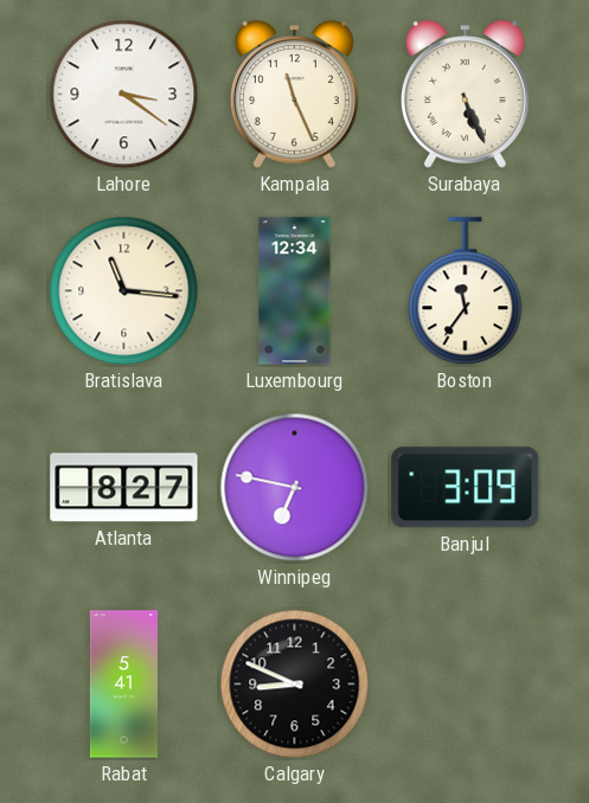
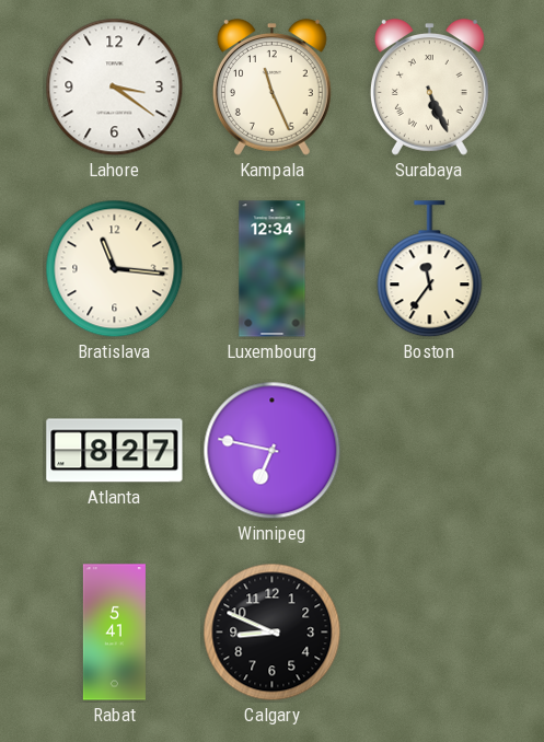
Banjul: 3:09 -> none
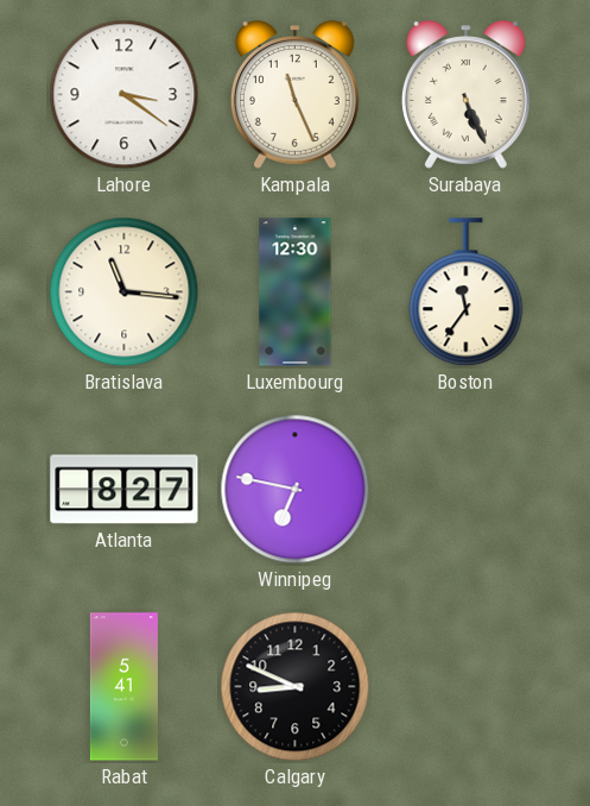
Luxembourg: 12:34 -> 12:30
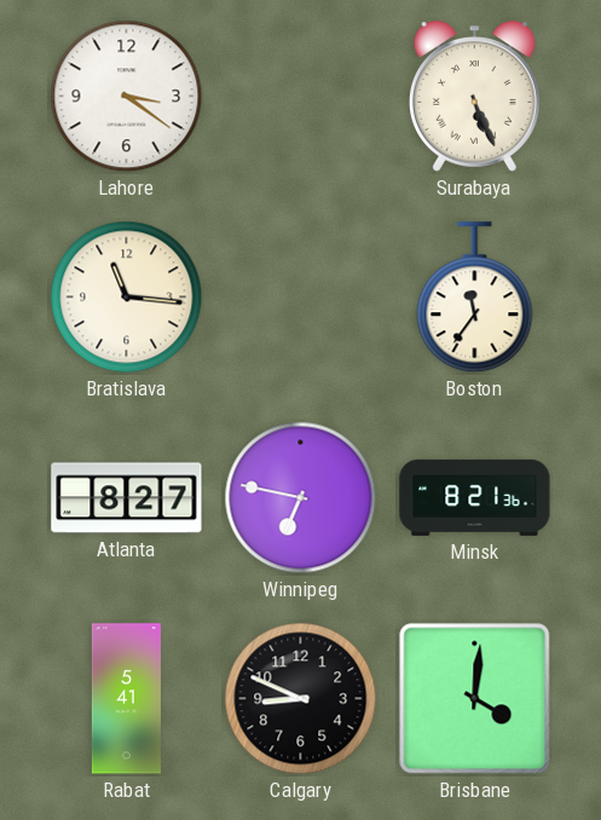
Kampala: 11:26 -> none
Luxembourg: 12:30 -> none
Minsk: none -> 8:21
Brisbane: none -> 4:01
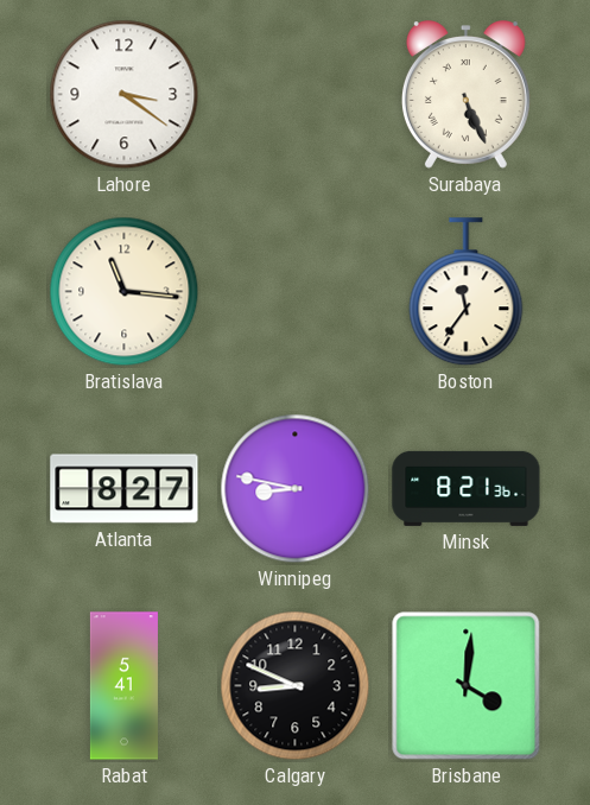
Winnipeg: 6:47 -> 8:47
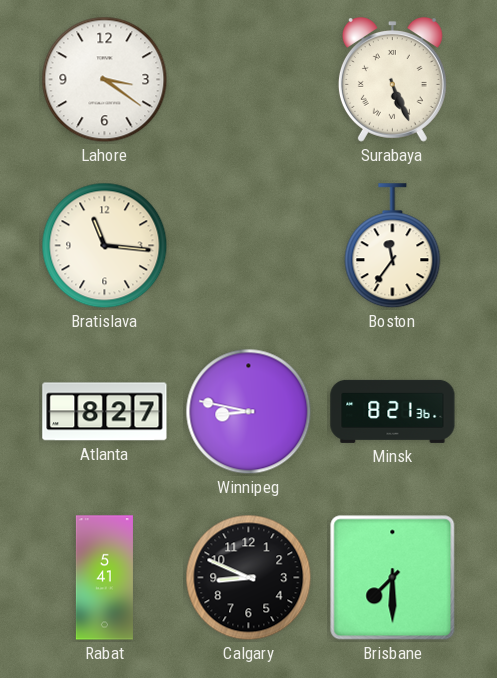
Brisbane: 4:01 -> 7:30
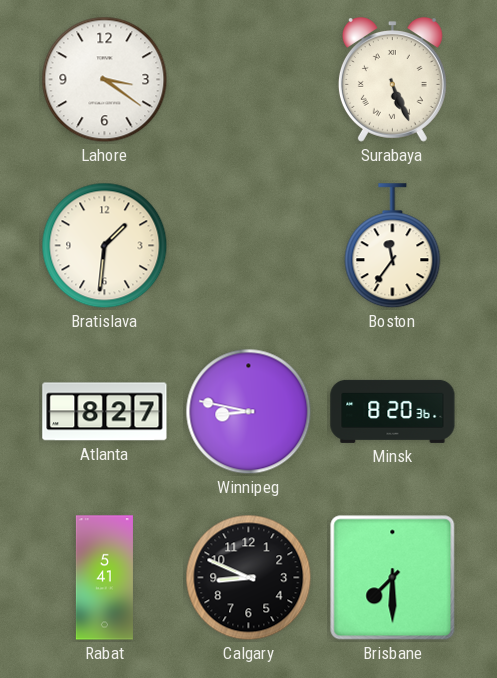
Bratislava: 11:16 -> 1:31
Minsk: 8:21 -> 8:20
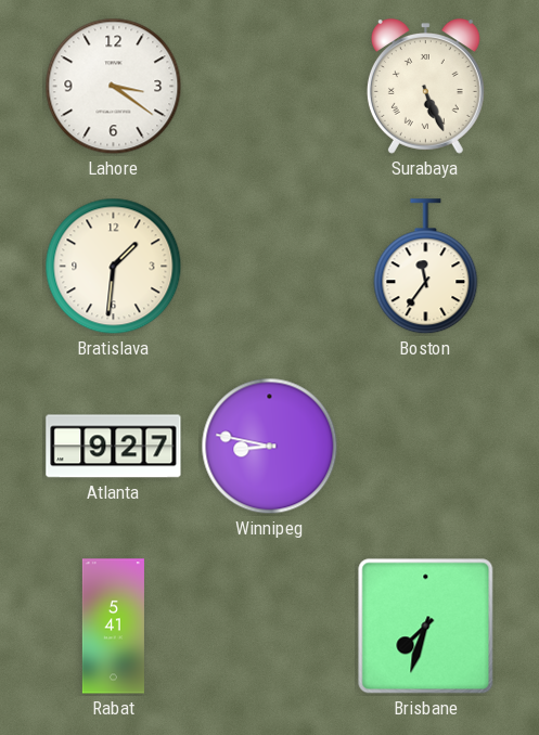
Atlanta: 8:27 -> 9:27
Minsk: 8:20 -> none
Calgary: 8:49 -> none
Brisbane: 7:30 -> 7:33
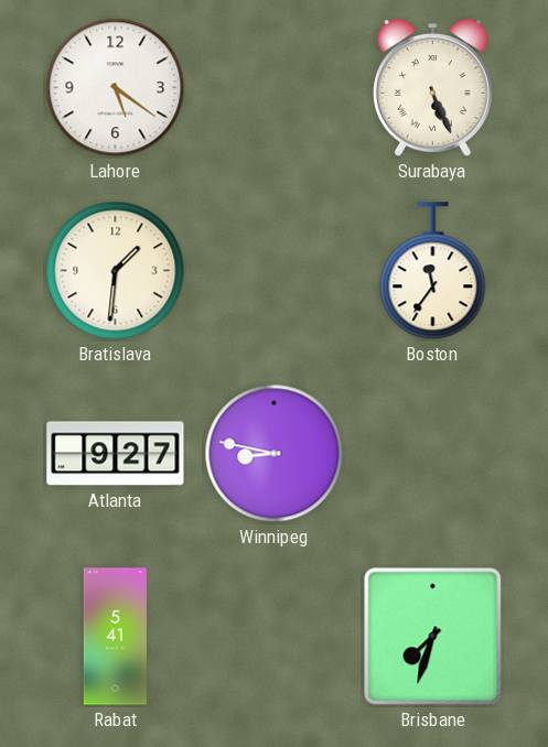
Lahore: 3:21 -> 5:21
